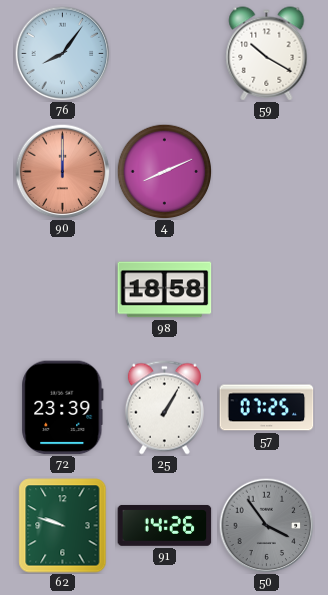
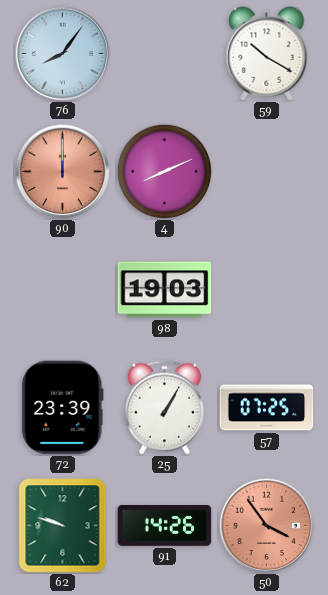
98: 18:58 -> 19:03
50 dial: grey -> salmon
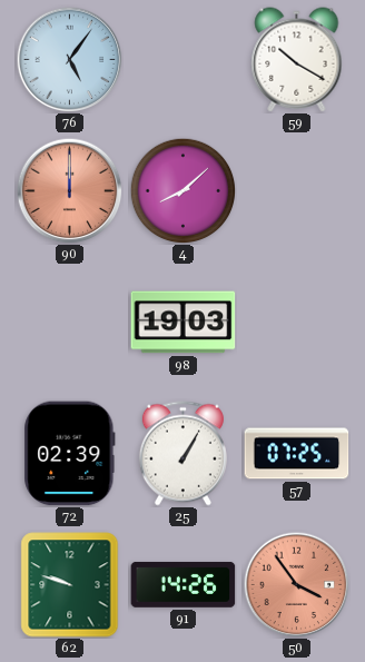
76: 8:06 -> 5:06
4: 8:11 -> 8:08
72: 23:39 -> 02:39
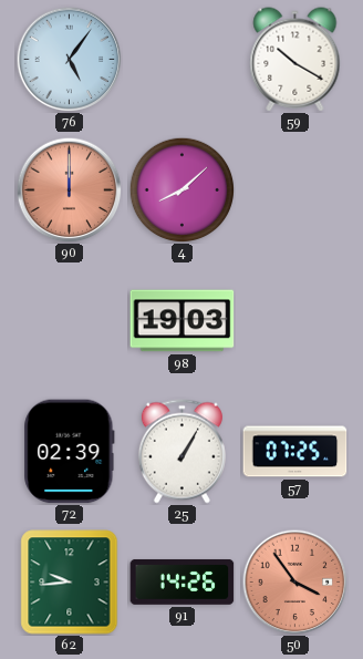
62: 9:48 -> 9:44
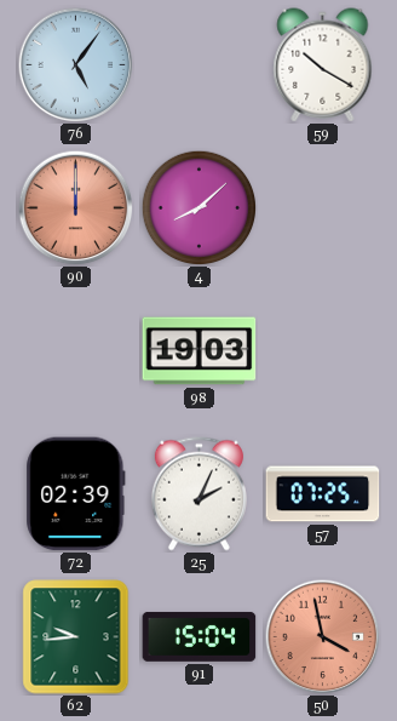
25: 1:05 -> 2:04
91: 14:26 -> 15:04
50: 3:54 -> 3:58
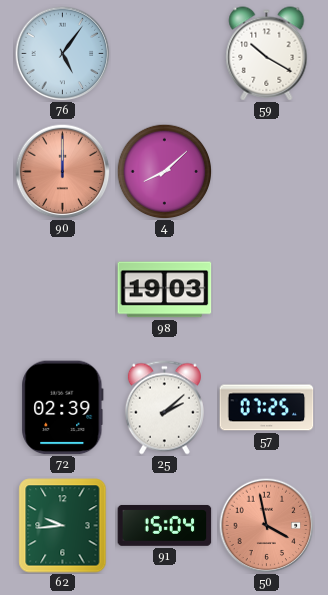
25: 2:04 -> 2:08
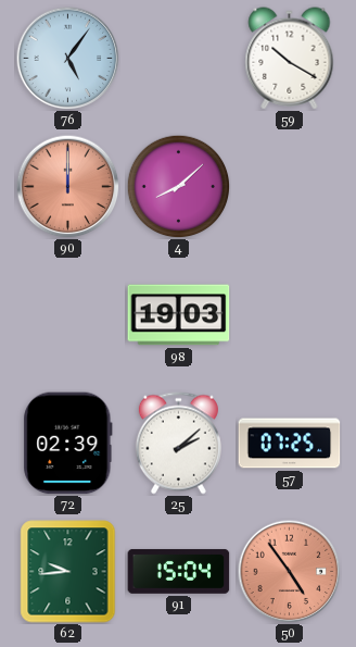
50: 3:58 -> 4:54
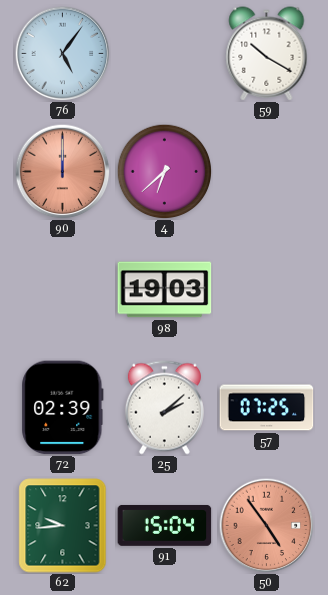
4: 8:08 -> 6:38
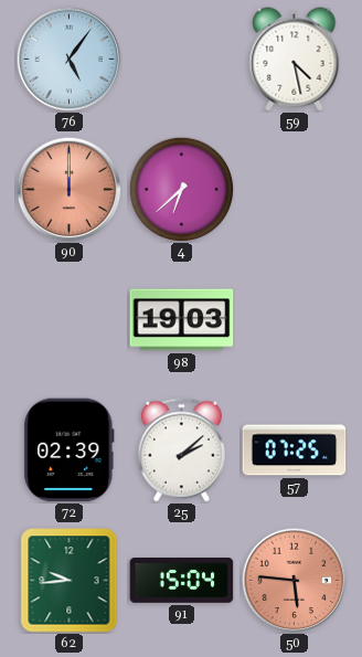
59: 10:20 -> 4:28
50: 4:54 -> 5:46
